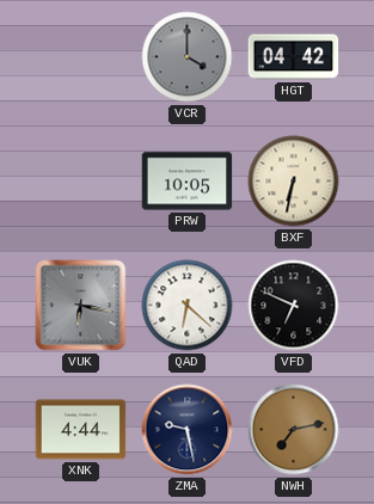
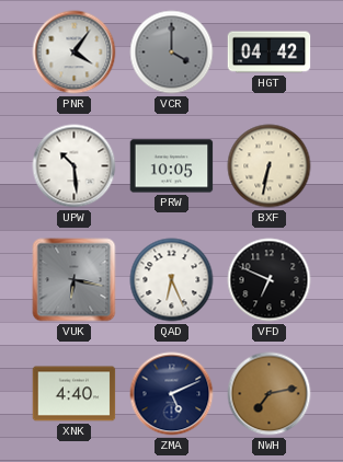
PNR: none -> 4:06
UPW: none -> 10:29
QAD: 6:22 -> 6:26
XNK: 4:44 -> 4:40
ZMA: 9:28 -> 5:11
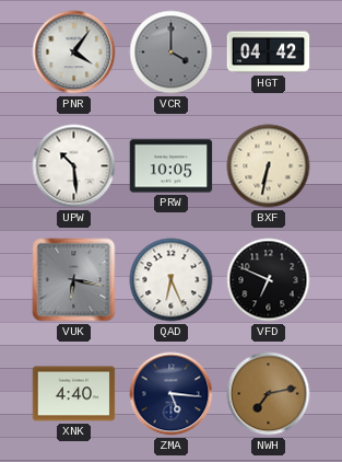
ZMA: 5:11 -> 5:16
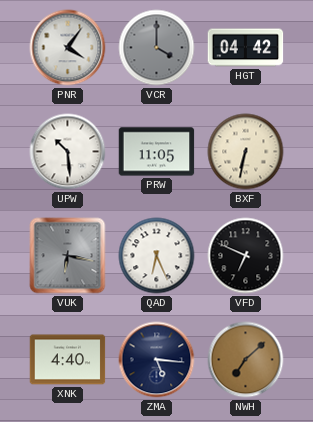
PRW: 10:05 -> 11:05
NWH: 7:13 -> 7:08
